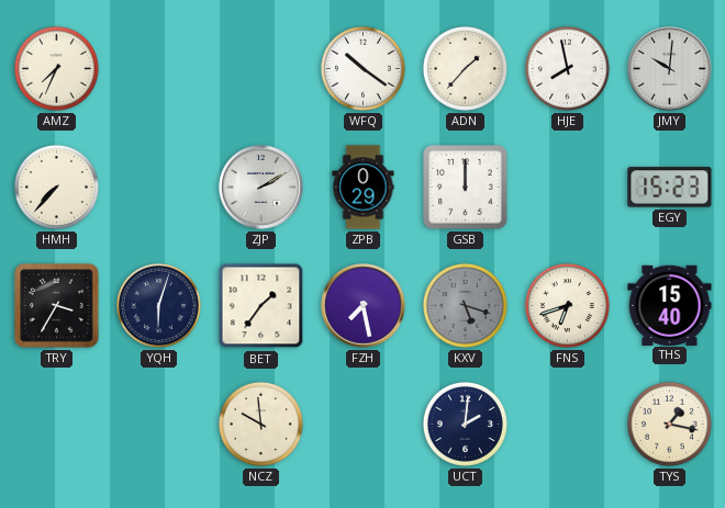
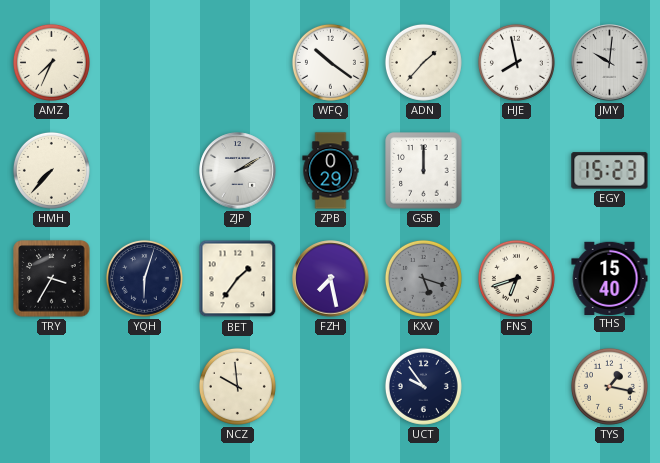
UCT: 2:01 -> 9:54
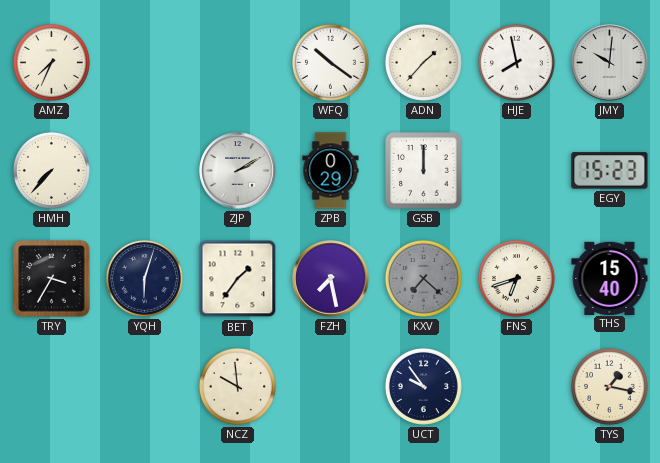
KXV: 5:18 -> 7:22
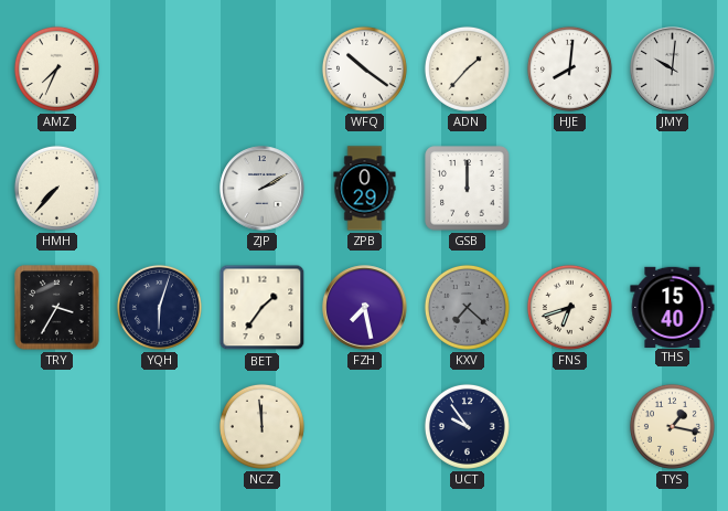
HJE: 7:58 -> 8:01
EGY: 15:23 -> none
NCZ: 9:59 -> 11:59
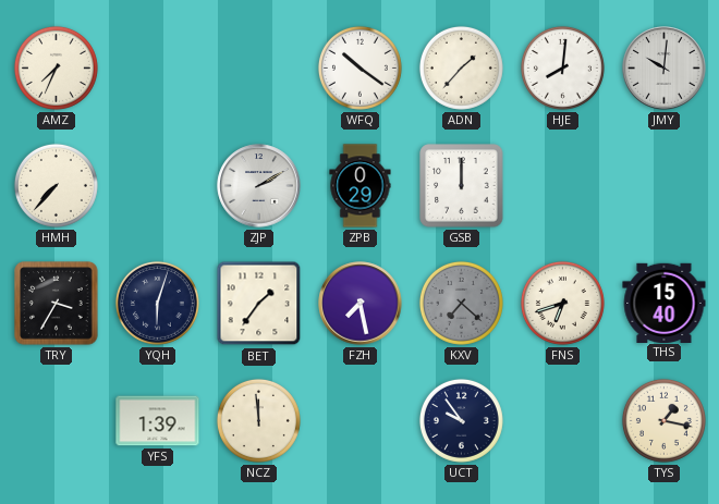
YFS: none -> 1:39
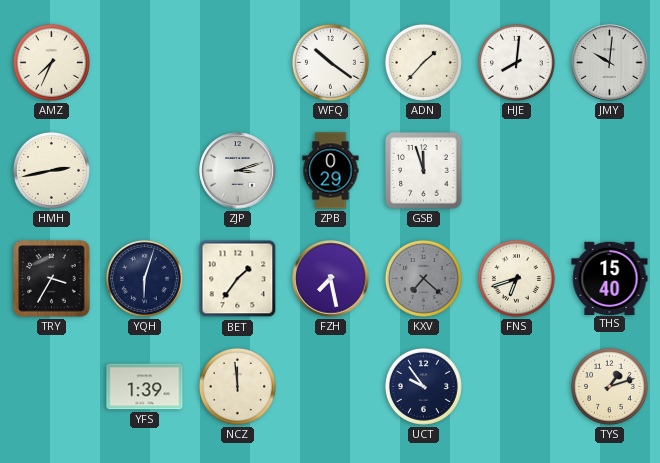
HMH: 7:37 -> 2:43
ZJP: 2:10 -> 3:12
GSB: 12:00 -> 11:57
TYS: 1:17 -> 1:12
